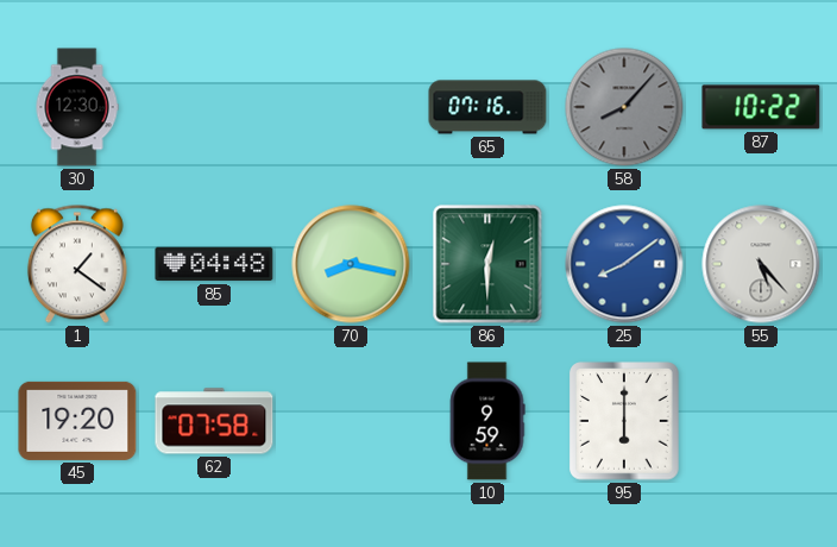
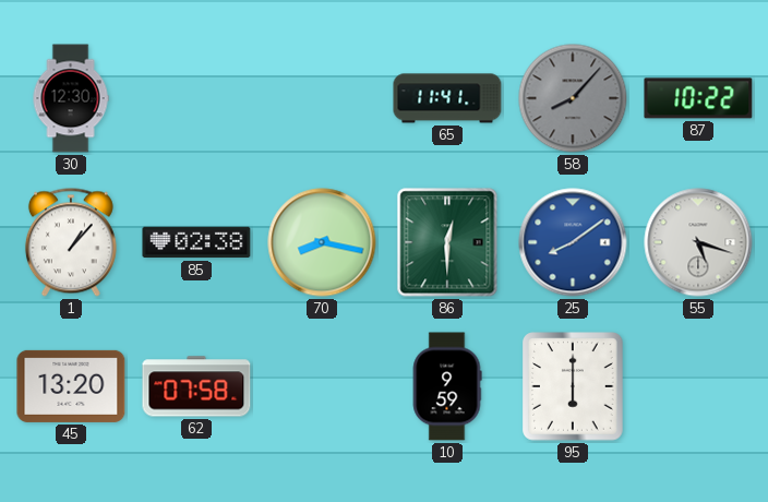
65: 07:16 -> 11:41
1: 1:21 -> 1:07
85: 04:48 -> 02:38
55: 5:23 -> 5:18
45: 19:20 -> 13:20
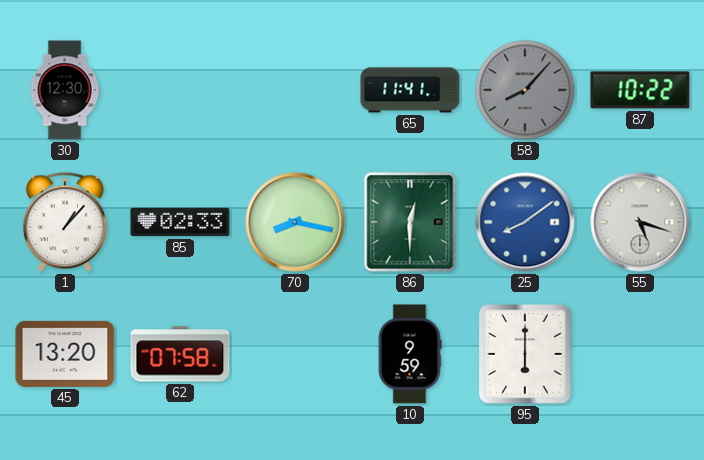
85: 02:38 -> 02:33
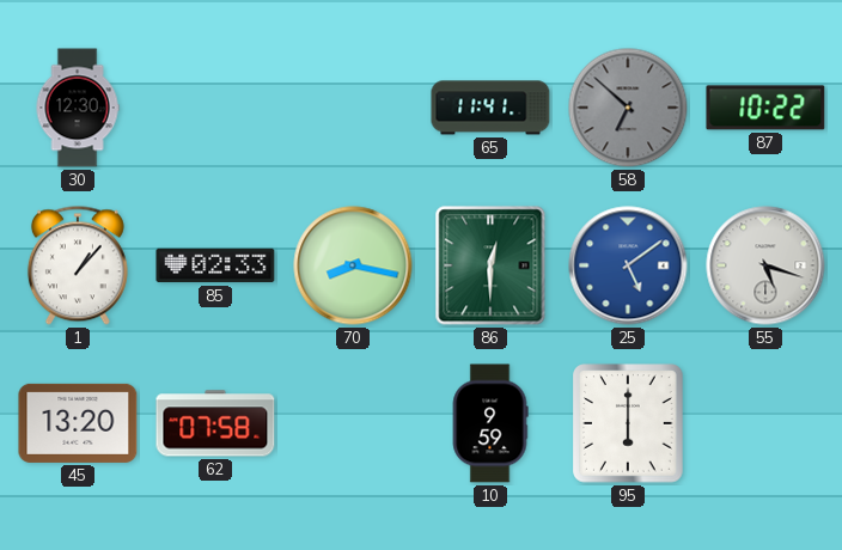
58: 8:07 -> 6:52
25: 8:09 -> 5:09
